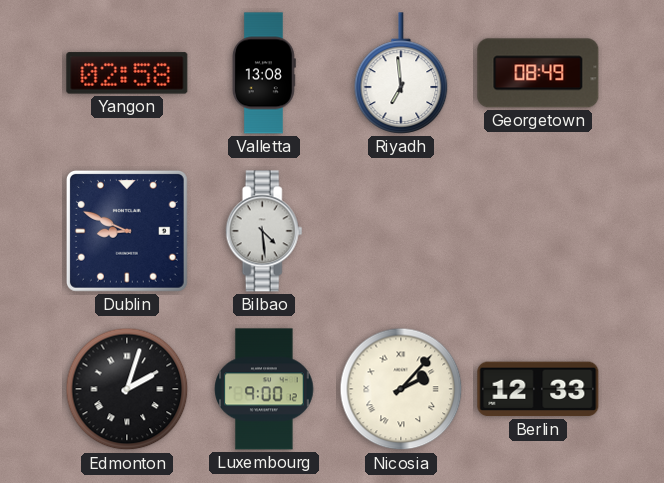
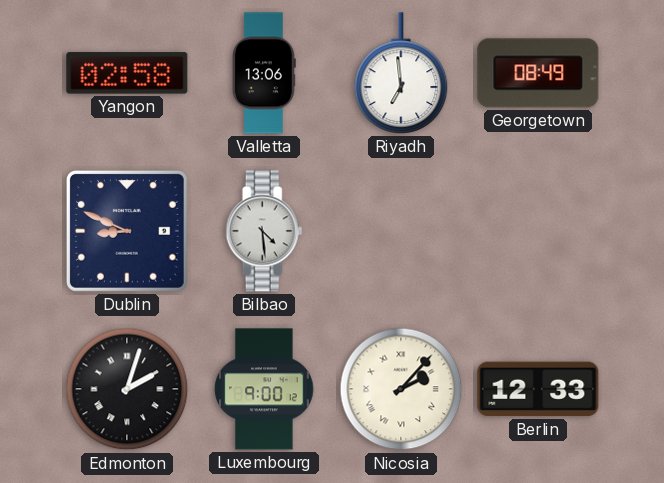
Valletta: 13:08 -> 13:06
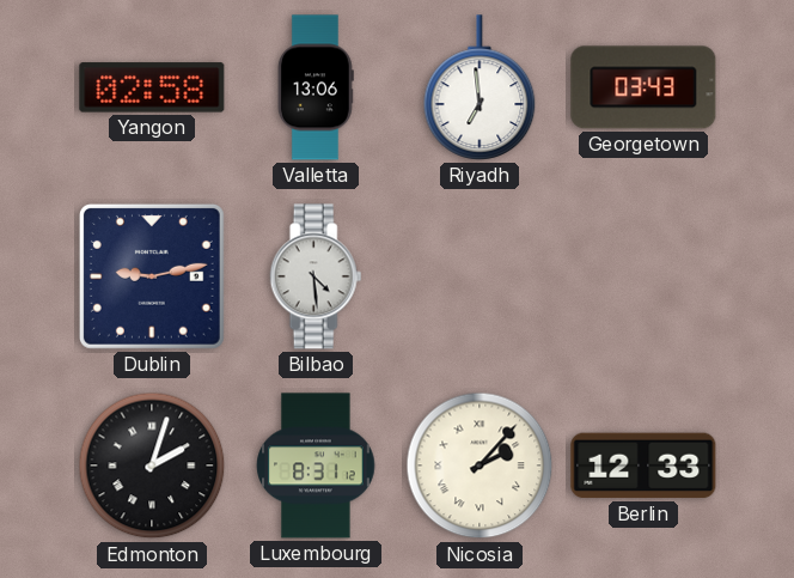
Georgetown: 08:49 -> 03:43
Dublin: 8:49 -> 9:13
Luxembourg: 9:00 -> 8:31
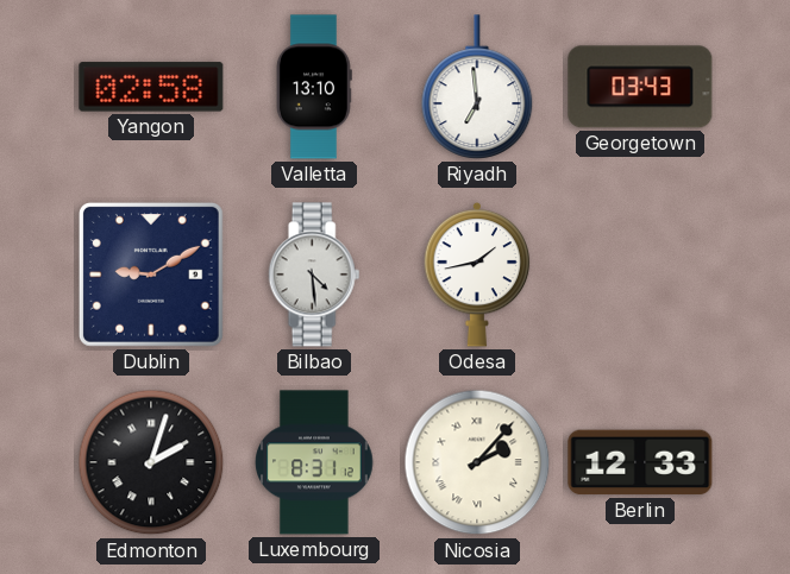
Valletta: 13:06 -> 13:10
Dublin: 9:13 -> 9:10
Odesa: none -> 1:43
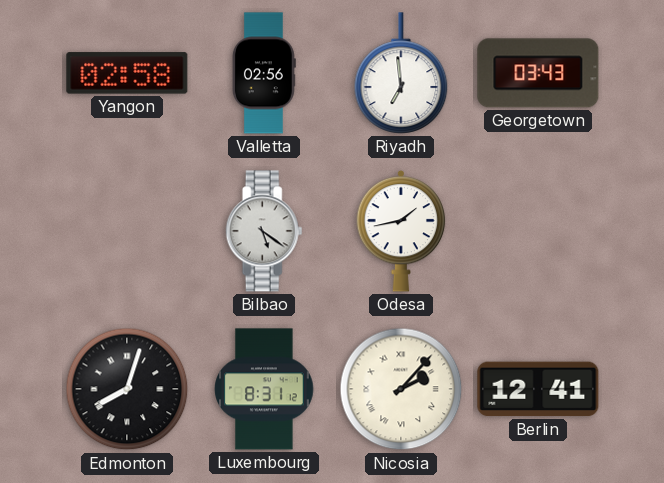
Valletta: 13:10 -> 02:56
Dublin: 9:10 -> none
Bilbao: 4:29 -> 5:21
Edmonton: 2:03 -> 8:03
Berlin: 12:33 -> 12:41
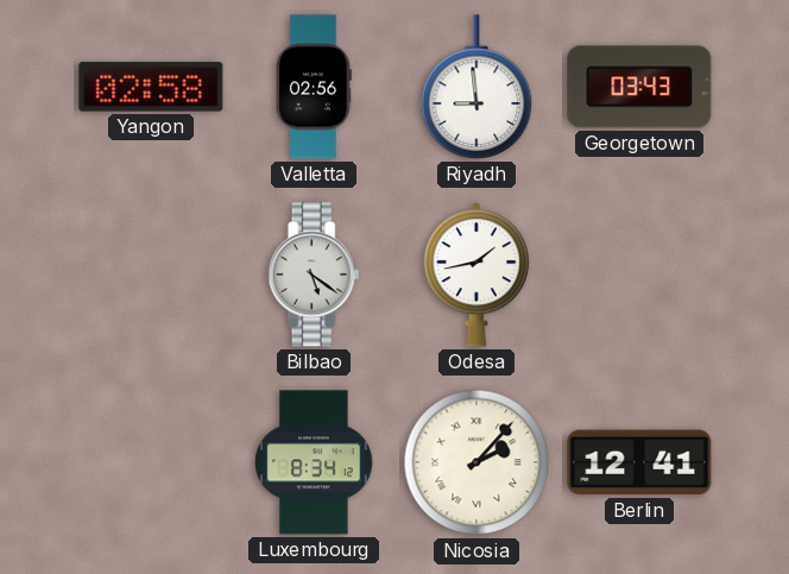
Riyadh: 6:59 -> 8:59
Edmonton: 8:03 -> none
Luxembourg: 8:31 -> 8:34
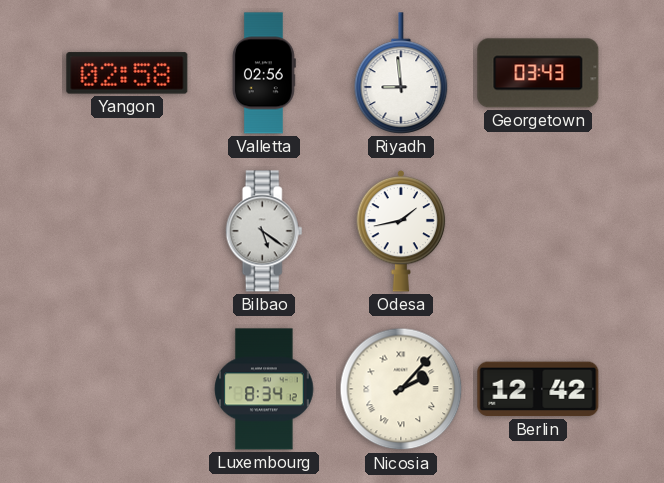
Berlin: 12:41 -> 12:42
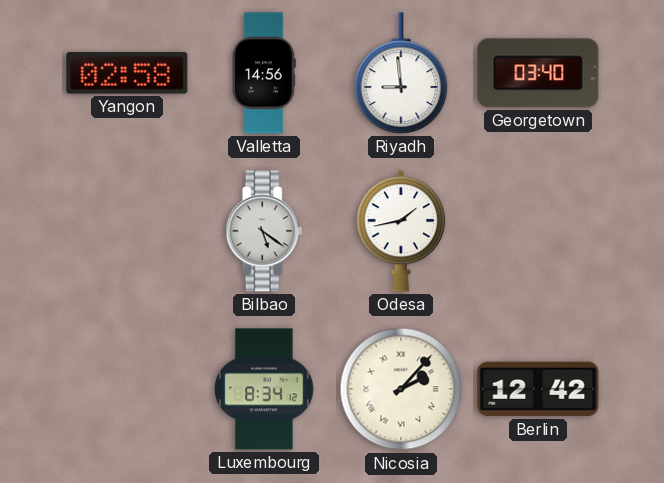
Valletta: 02:56 -> 14:56
Georgetown: 03:43 -> 03:40
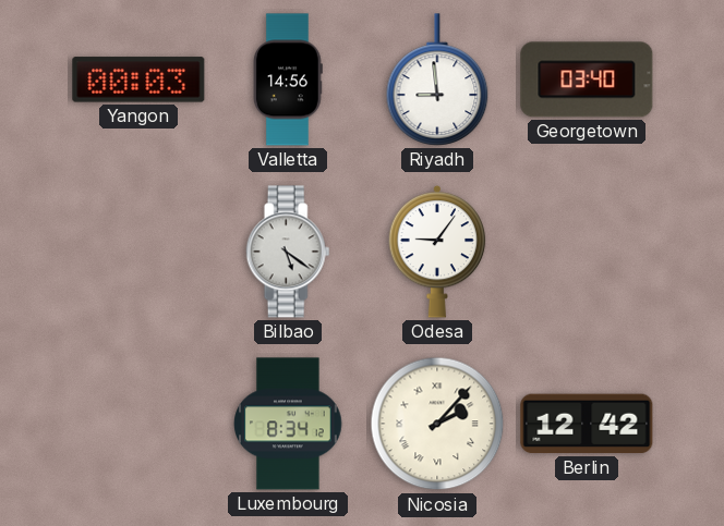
Yangon: 02:58 -> 00:03
Odesa: 1:43 -> 9:06
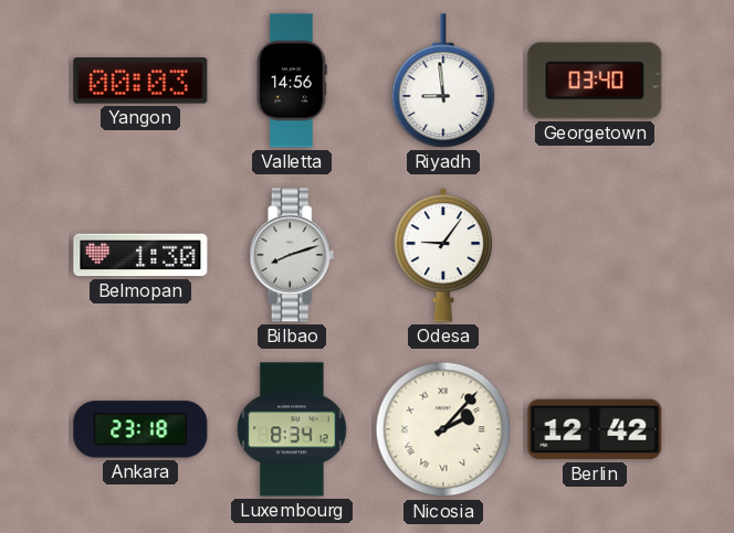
Belmopan: none -> 1:30
Bilbao: 5:21 -> 8:12
Ankara: none -> 23:18
